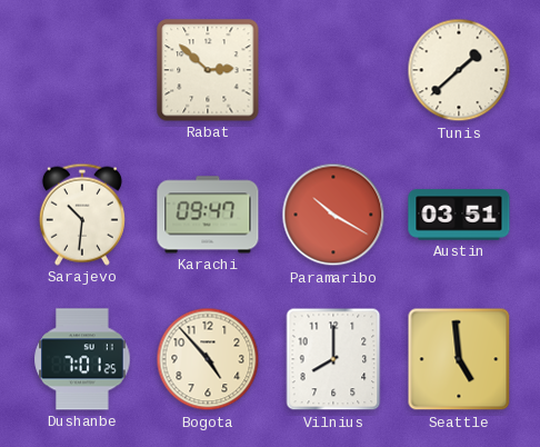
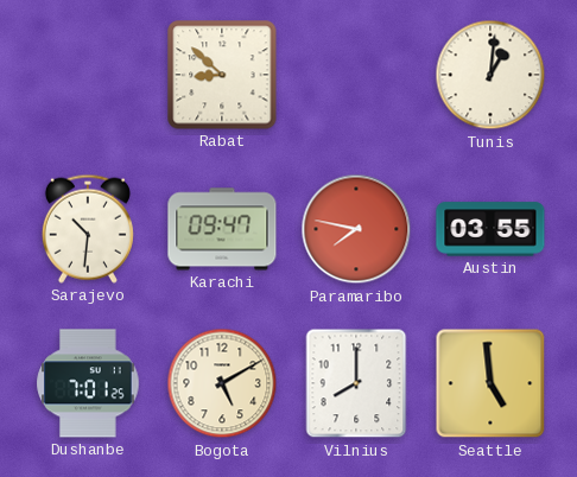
Rabat: 2:52 -> 8:52
Tunis: 1:38 -> 1:01
Paramaribo: 10:20 -> 7:47
Austin: 03:51 -> 03:55
Bogota: 4:53 -> 5:10
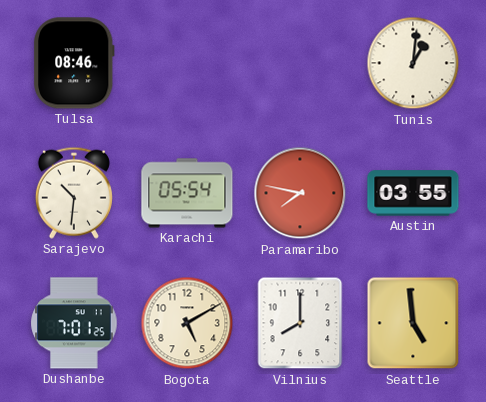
Tulsa: none -> 08:46
Rabat: 8:52 -> none
Karachi: 09:47 -> 05:54
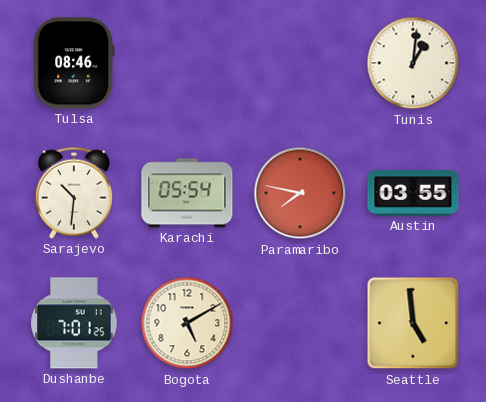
Vilnius: 8:00 -> none
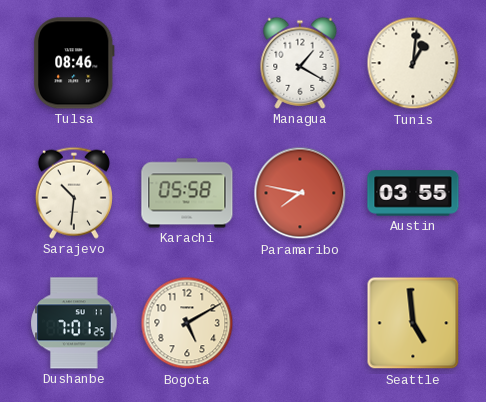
Managua: none -> 1:20
Karachi: 05:54 -> 05:58
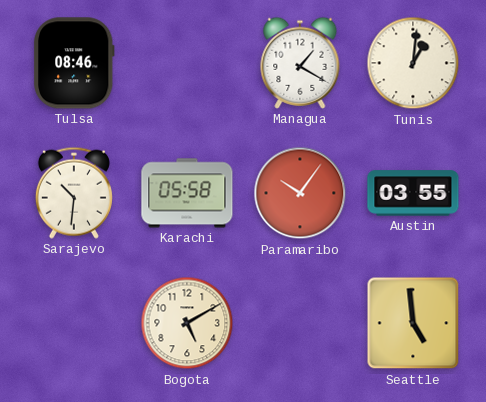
Paramaribo: 7:47 -> 10:06
Dushanbe: 7:01 -> none
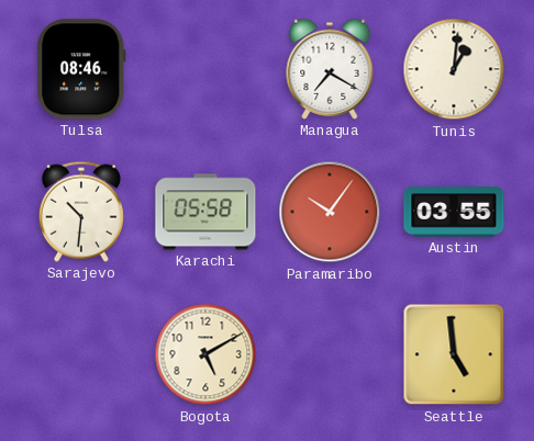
Managua: 1:20 -> 7:20
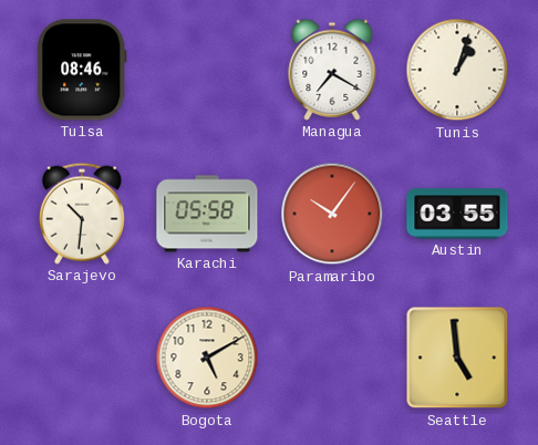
Tunis: 1:01 -> 1:03
